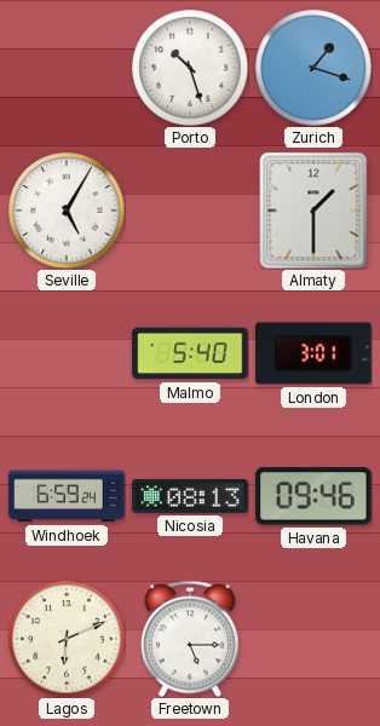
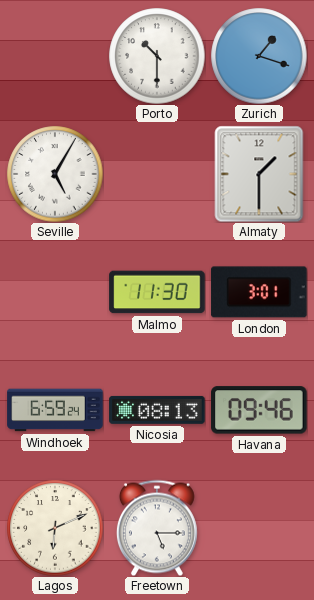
Porto: 10:27 -> 10:30
Malmo: 5:40 -> 11:30
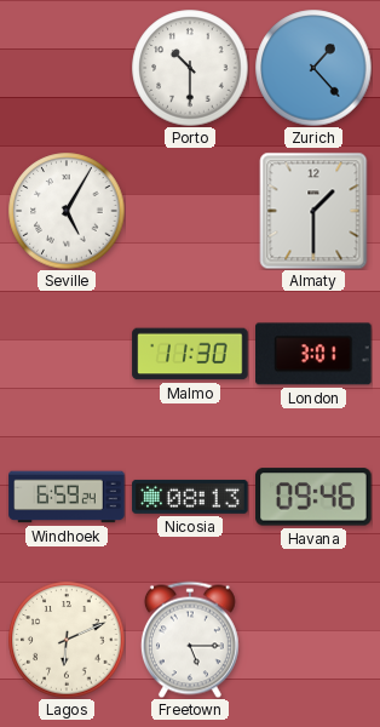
Zurich: 1:18 -> 1:23
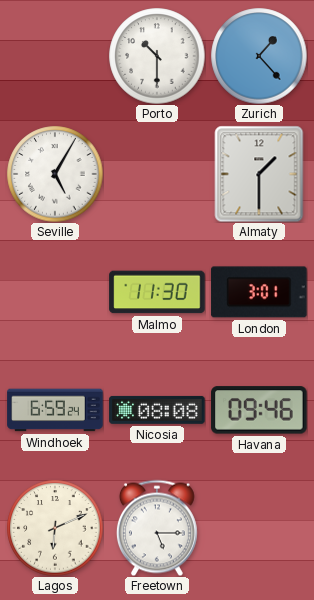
Nicosia: 08:13 -> 08:08
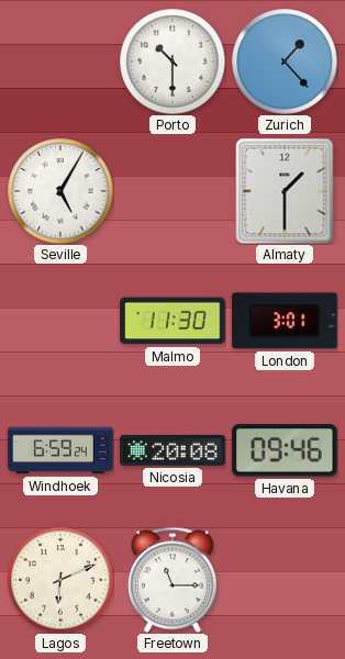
Nicosia: 08:08 -> 20:08
Freetown: 5:15 -> 11:15
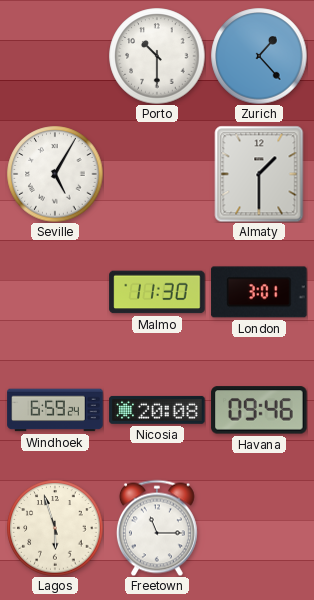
Lagos: 6:11 -> 5:57
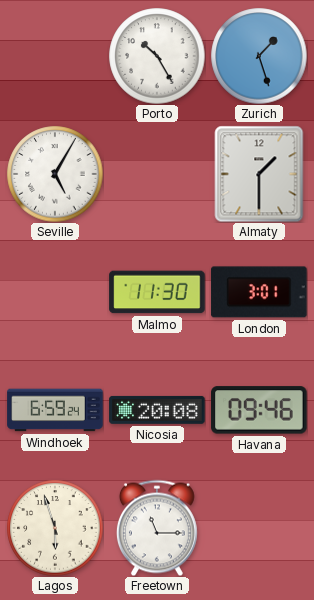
Porto: 10:30 -> 10:25
Zurich: 1:23 -> 1:27
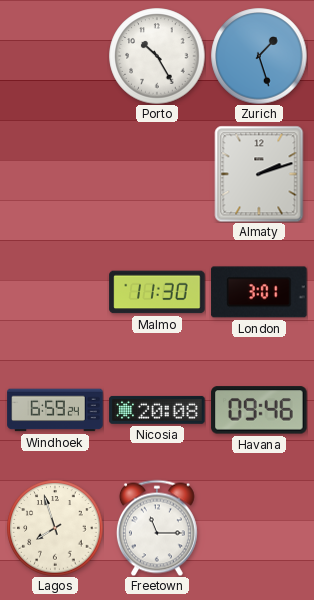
Seville: 5:05 -> none
Almaty: 1:30 -> 2:12
Lagos: 5:57 -> 7:57
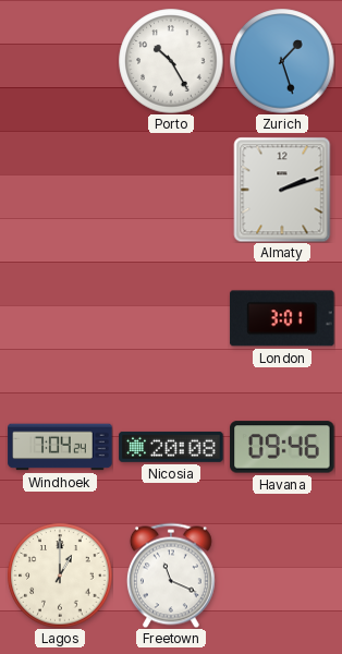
Malmo: 11:30 -> none
Windhoek: 6:59 -> 7:04
Lagos: 7:57 -> 1:00
Freetown: 11:15 -> 11:19
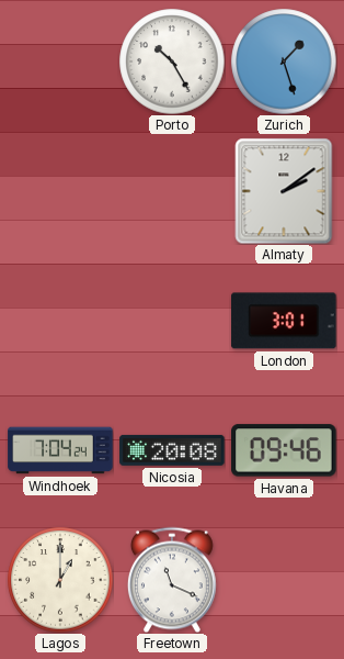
Almaty: 2:12 -> 2:09
